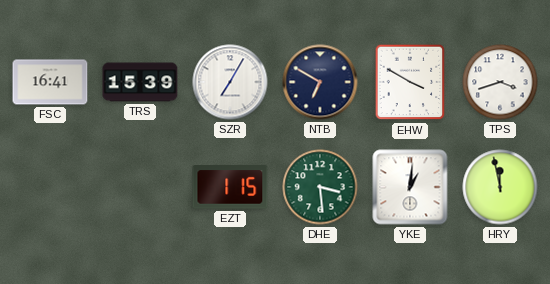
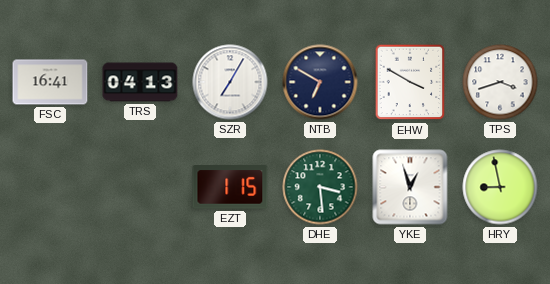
TRS: 15:39 -> 04:13
YKE: 1:01 -> 12:57
HRY: 11:58 -> 8:58
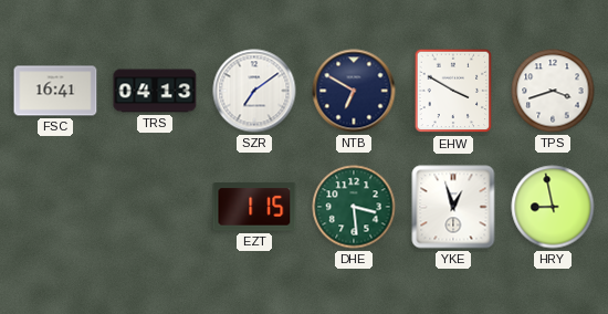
SZR: 7:05 -> 7:09
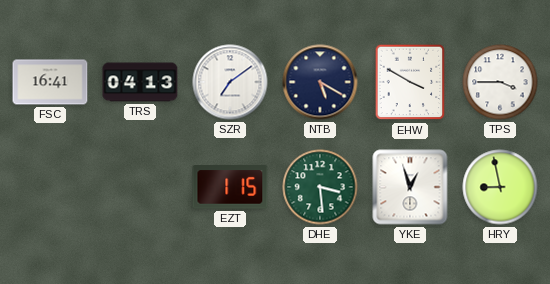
NTB: 6:50 -> 5:20
TPS: 3:42 -> 3:45
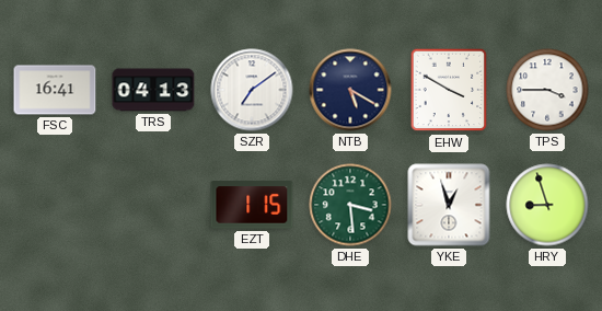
HRY: 8:58 -> 8:57
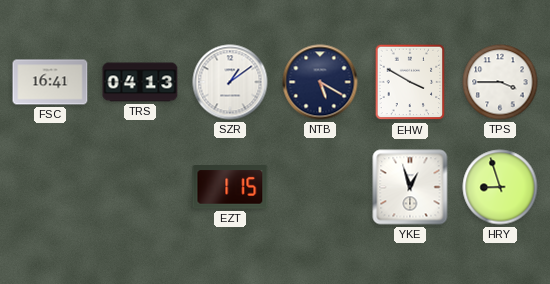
SZR: 7:09 -> 1:09
DHE: 3:29 -> none
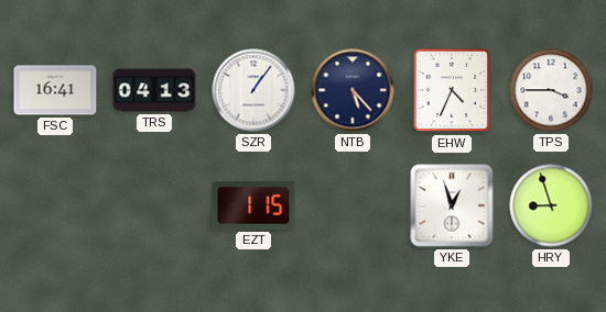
SZR: 1:09 -> 1:06
NTB: 5:20 -> 5:23
EHW: 3:50 -> 4:34
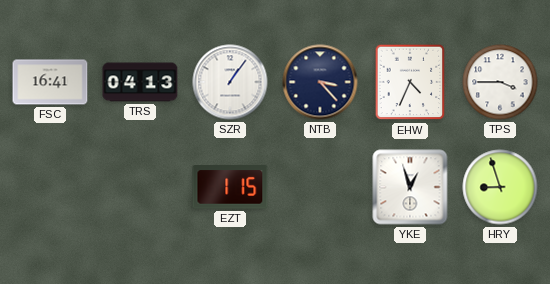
NTB: 5:23 -> 3:23
